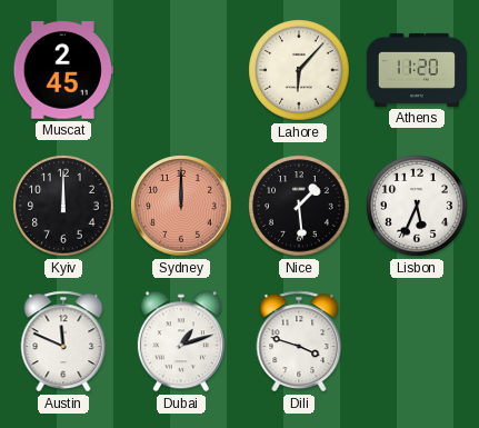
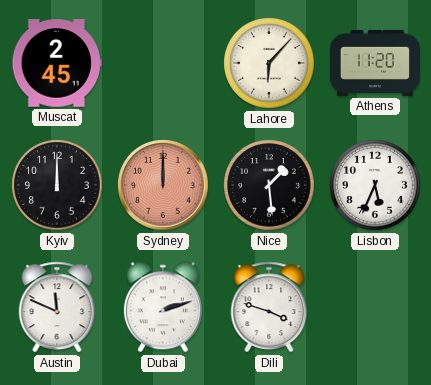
Dubai: 1:12 -> 2:12
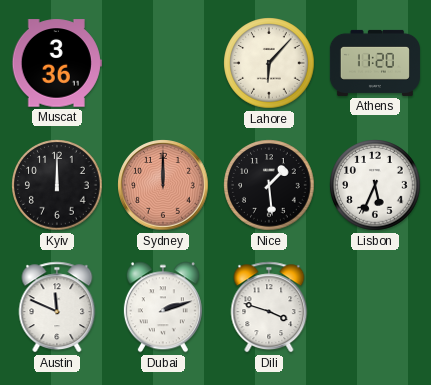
Muscat: 2:45 -> 3:36
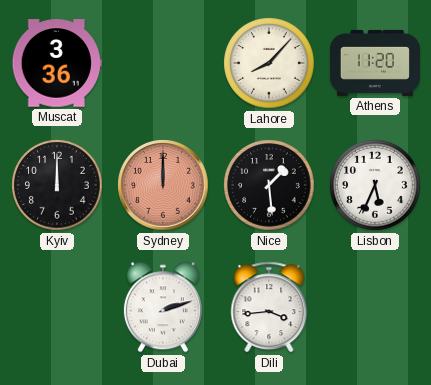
Lahore: 6:07 -> 8:07
Austin: 11:49 -> none
Dili: 3:48 -> 3:44
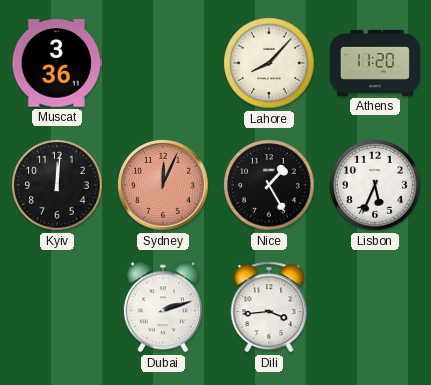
Kyiv: 12:00 -> 12:01
Sydney: 12:00 -> 12:04
Nice: 1:29 -> 1:25
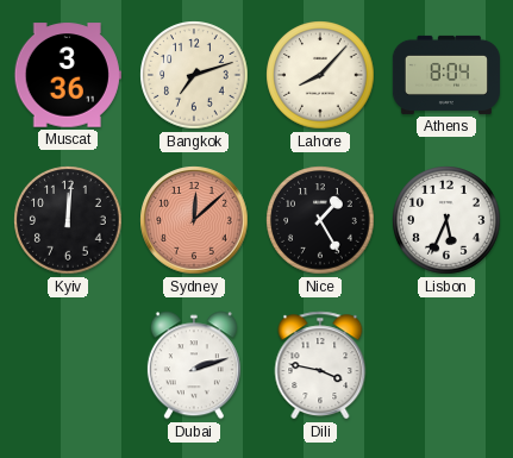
Bangkok: none -> 7:12
Athens: 11:20 -> 8:04
Sydney: 12:04 -> 12:08
Dili: 3:44 -> 3:47
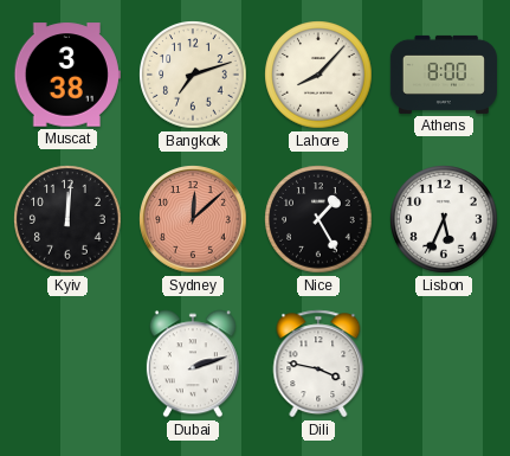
Muscat: 3:36 -> 3:38
Athens: 8:04 -> 8:00
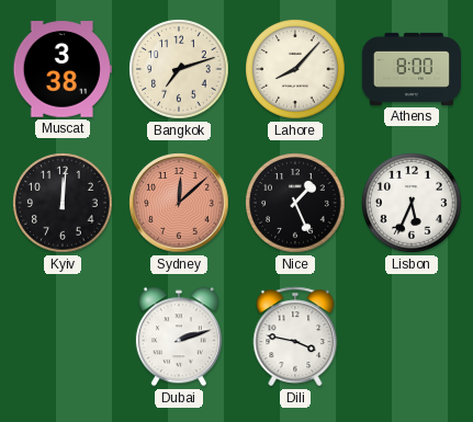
Nice: 1:25 -> 1:26
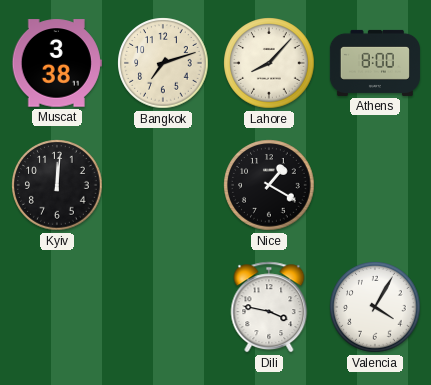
Sydney: 12:08 -> none
Nice: 1:26 -> 1:20
Lisbon: 5:34 -> none
Dubai: 2:12 -> none
Valencia: none -> 4:05
